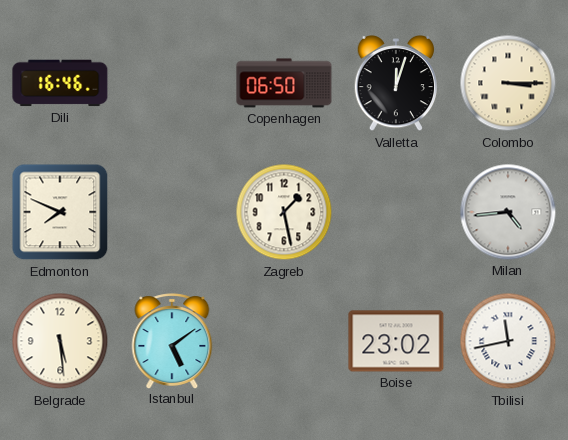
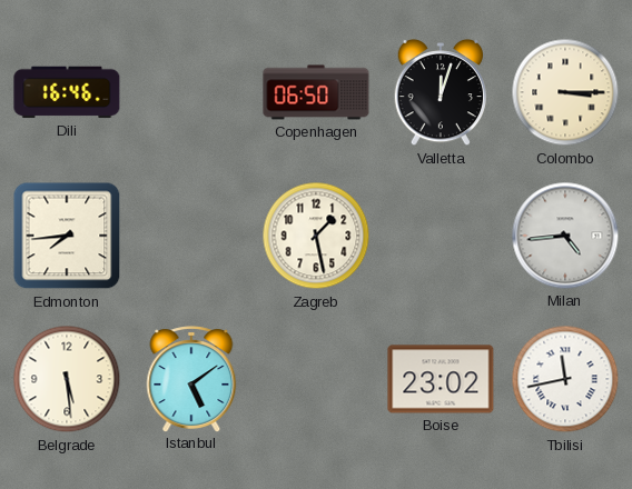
Edmonton: 7:49 -> 7:44
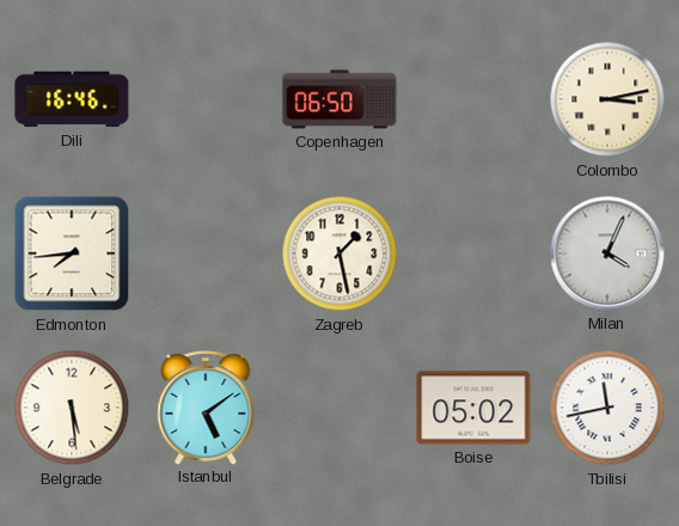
Valletta: 12:03 -> none
Colombo: 3:15 -> 3:13
Milan: 4:44 -> 4:04
Boise: 23:02 -> 05:02
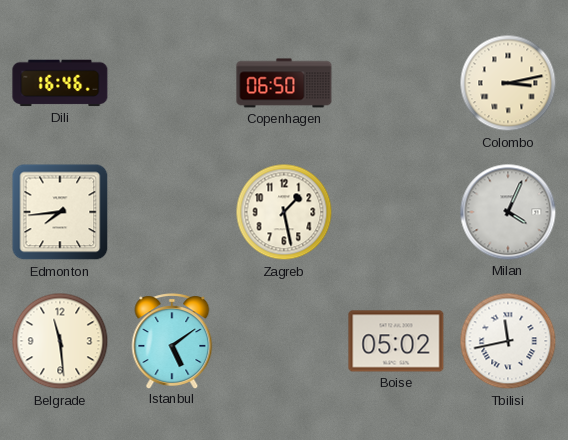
Belgrade: 5:29 -> 11:29
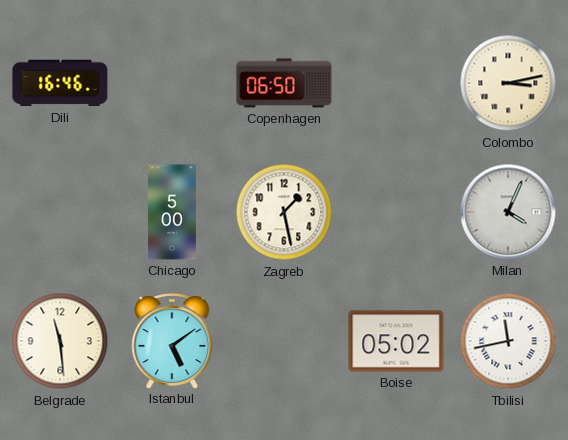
Edmonton: 7:44 -> none
Chicago: none -> 5:00
